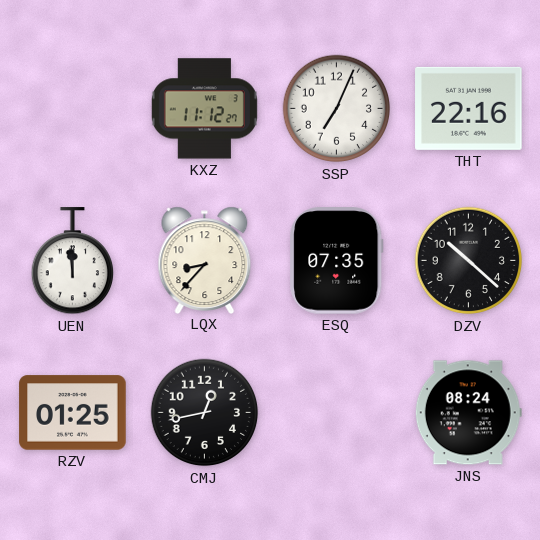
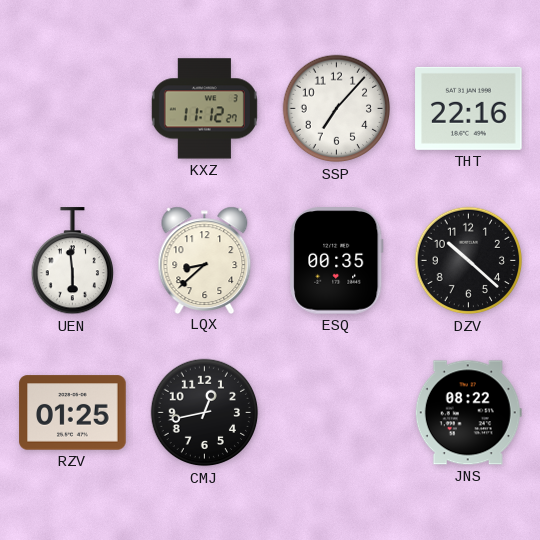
SSP: 7:04 -> 7:07
UEN: 11:59 -> 5:59
LQX: 8:37 -> 8:38
ESQ: 07:35 -> 00:35
JNS: 08:24 -> 08:22
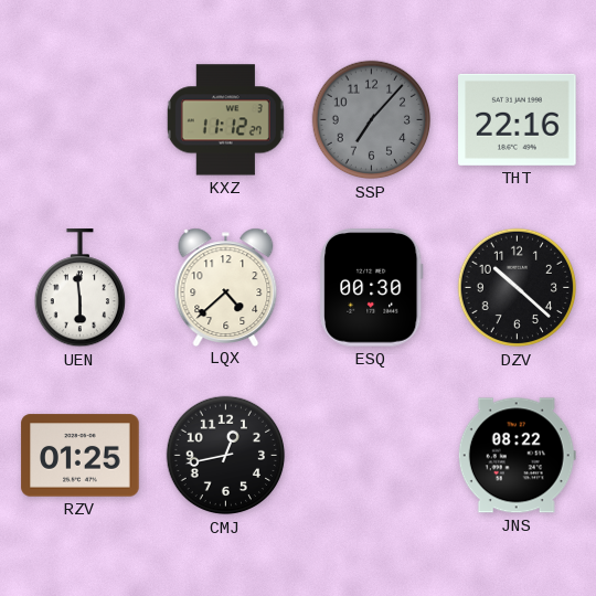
SSP dial: white -> grey
LQX: 8:38 -> 4:38
ESQ: 00:35 -> 00:30
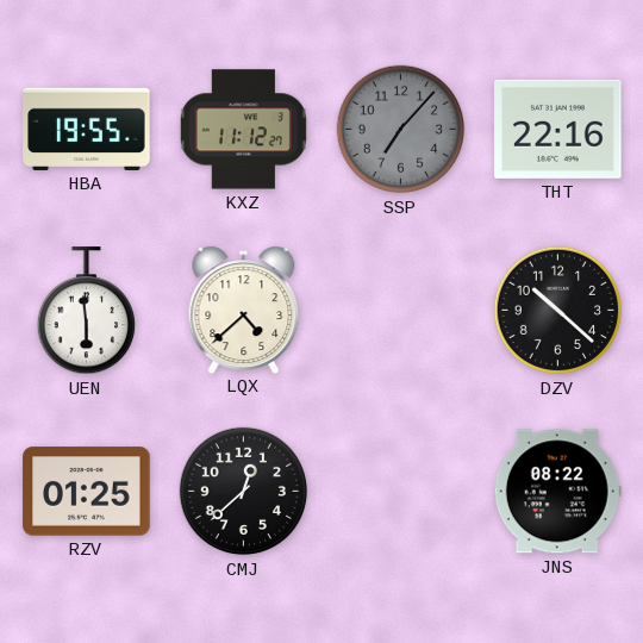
HBA: none -> 19:55
ESQ: 00:30 -> none
CMJ: 12:43 -> 12:38
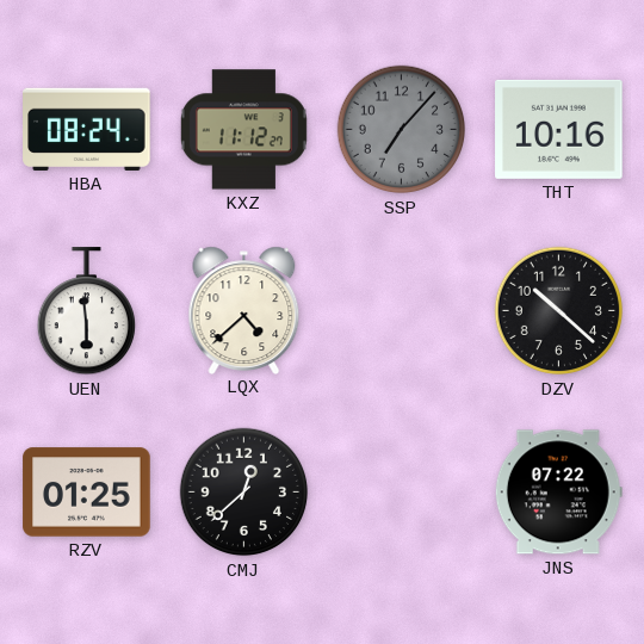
HBA: 19:55 -> 08:24
THT: 22:16 -> 10:16
JNS: 08:22 -> 07:22
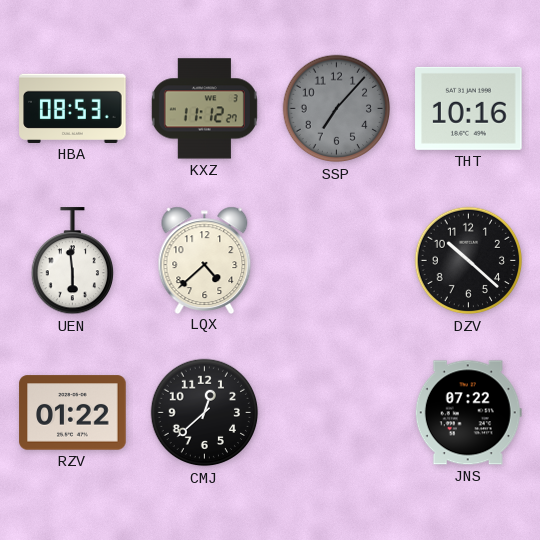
HBA: 08:24 -> 08:53
RZV: 01:25 -> 01:22
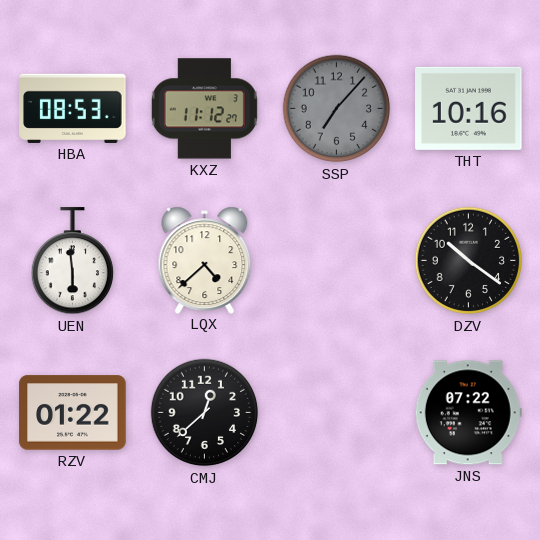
DZV: 10:22 -> 10:21
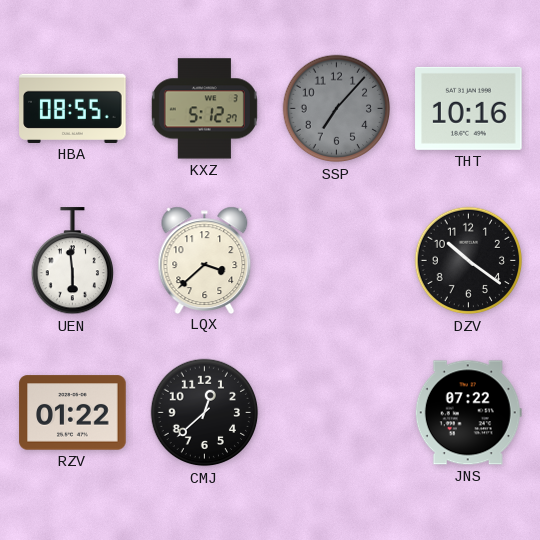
HBA: 08:53 -> 08:55
KXZ: 11:12 -> 5:12
LQX: 4:38 -> 3:38
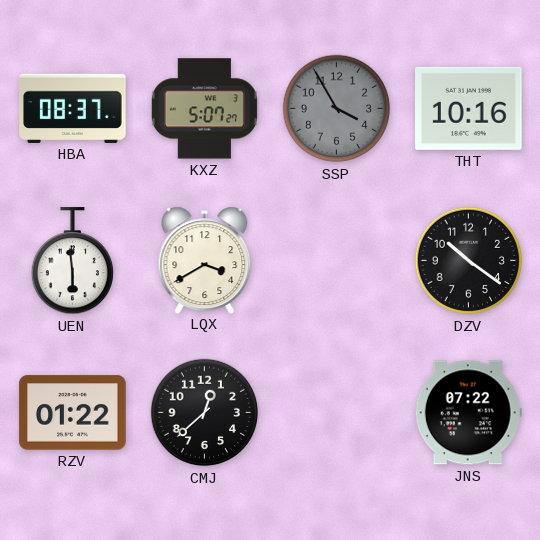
HBA: 08:55 -> 08:37
KXZ: 5:12 -> 5:07
SSP: 7:07 -> 3:55
LQX: 3:38 -> 3:40
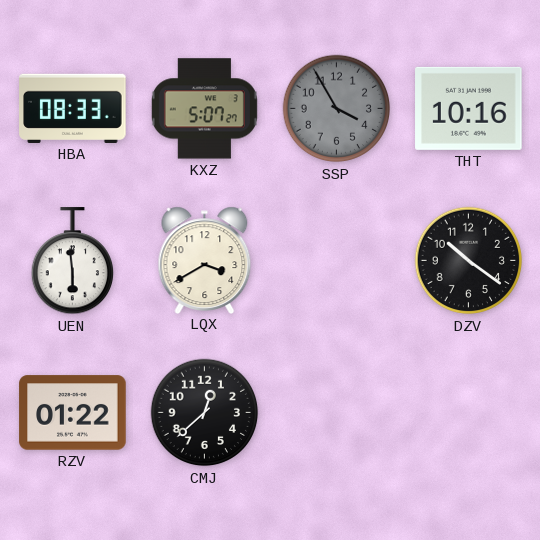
HBA: 08:37 -> 08:33
JNS: 07:22 -> none
